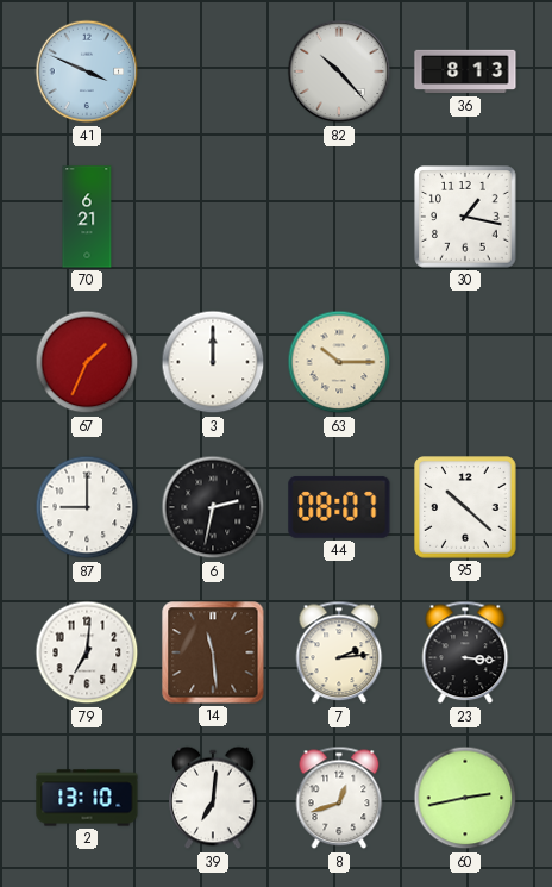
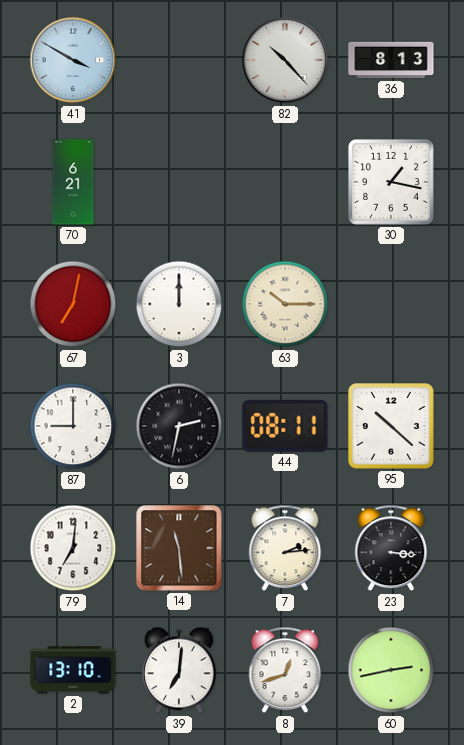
41: 3:49 -> 3:50
67: 1:34 -> 7:02
44: 08:07 -> 08:11
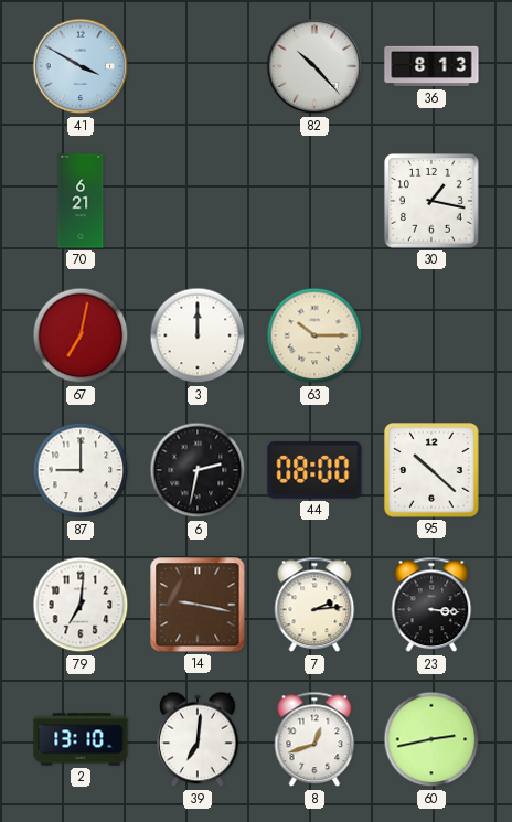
44: 08:11 -> 08:00
14: 11:29 -> 9:17
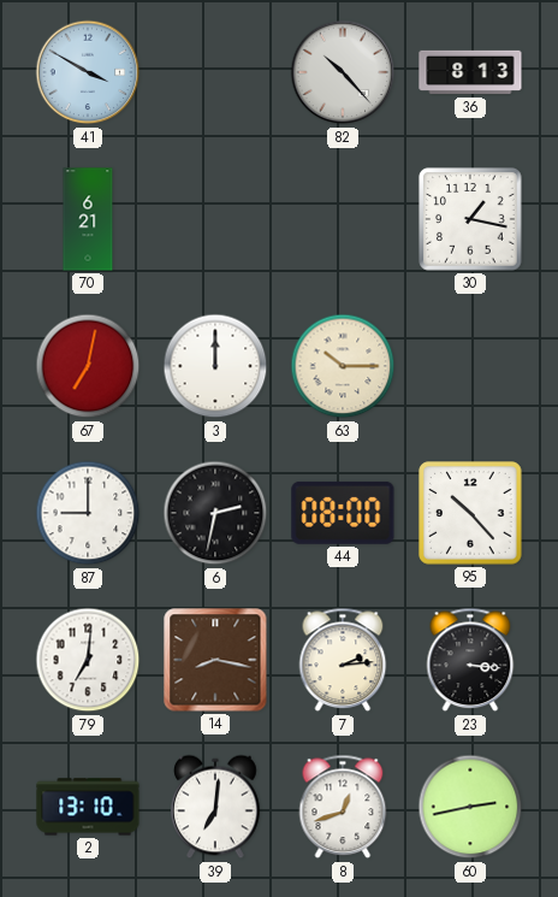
95: 10:22 -> 10:23
14: 9:17 -> 8:17
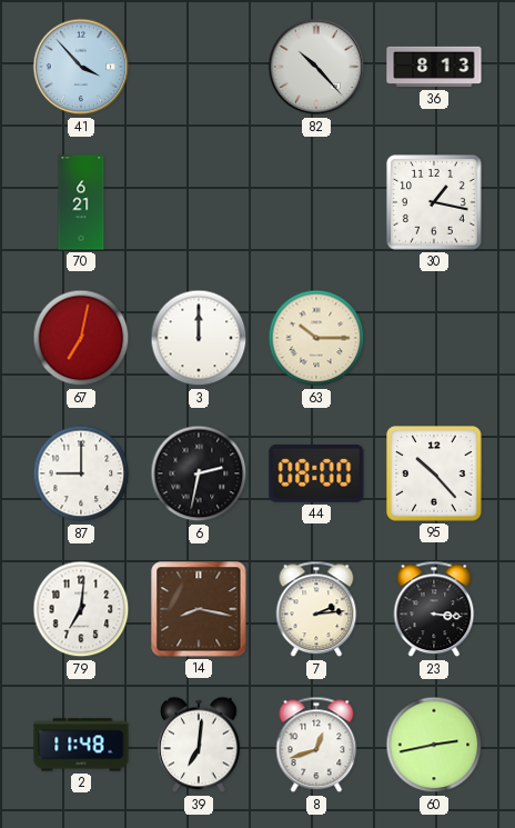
41: 3:50 -> 3:53
2: 13:10 -> 11:48
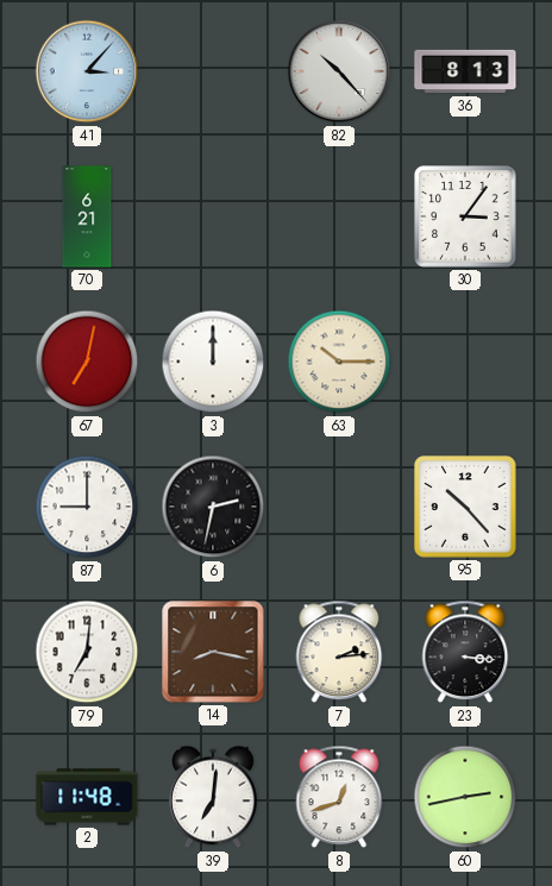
41: 3:53 -> 3:07
30: 1:17 -> 3:06
44: 08:00 -> none
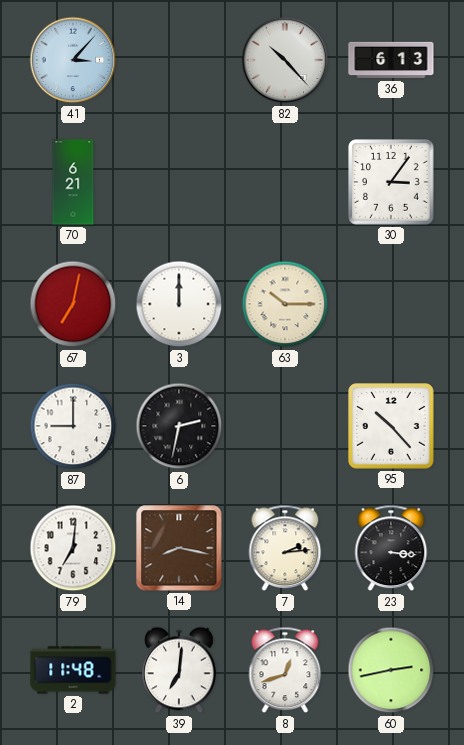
36: 8:13 -> 6:13
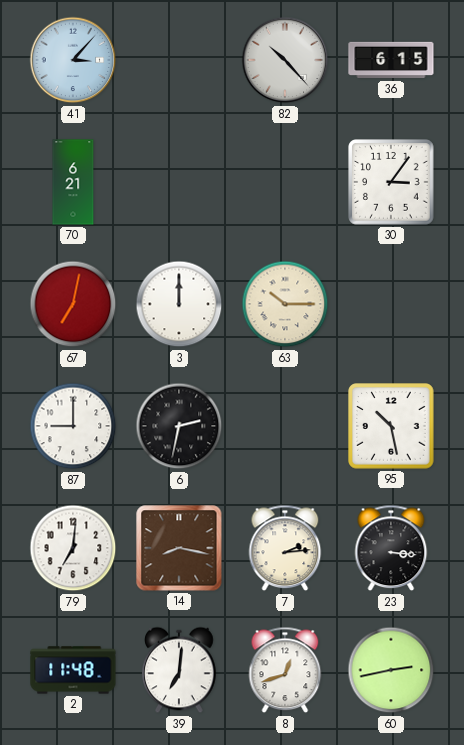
36: 6:13 -> 6:15
95: 10:23 -> 10:28
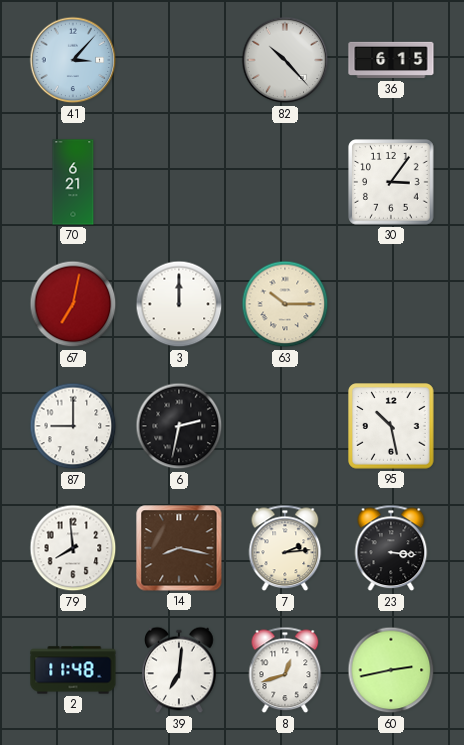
79: 7:01 -> 7:59
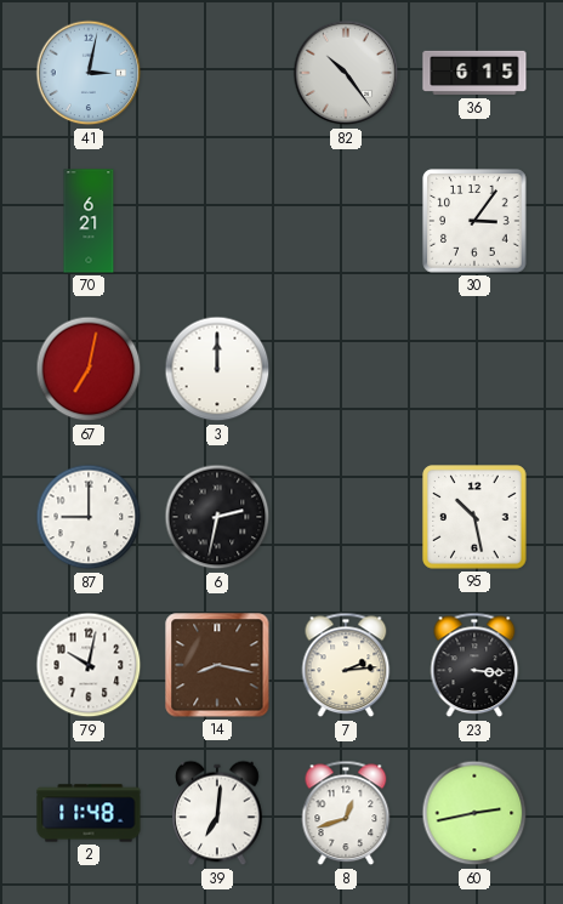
41: 3:07 -> 3:02
82: 10:23 -> 10:24
63: 10:15 -> none
79: 7:59 -> 10:02
